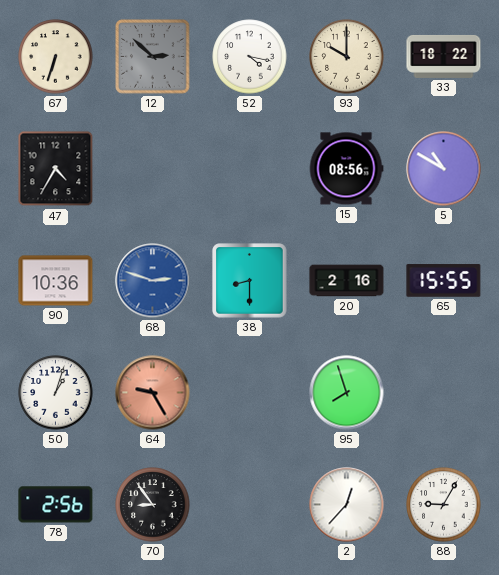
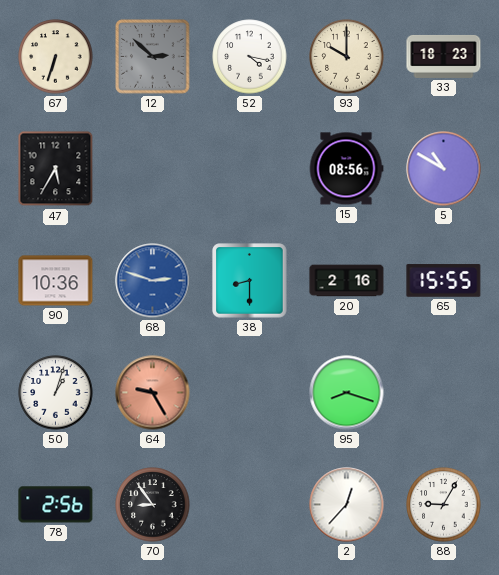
33: 18:22 -> 18:23
47: 4:35 -> 5:35
95: 7:57 -> 8:18
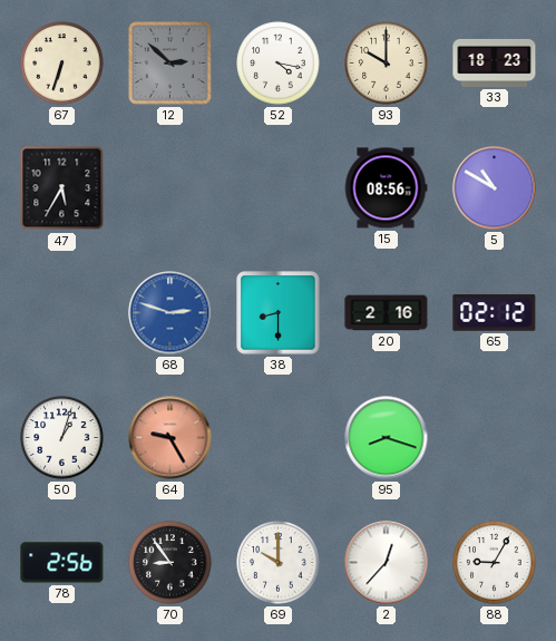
90: 10:36 -> none
65: 15:55 -> 02:12
69: none -> 10:00
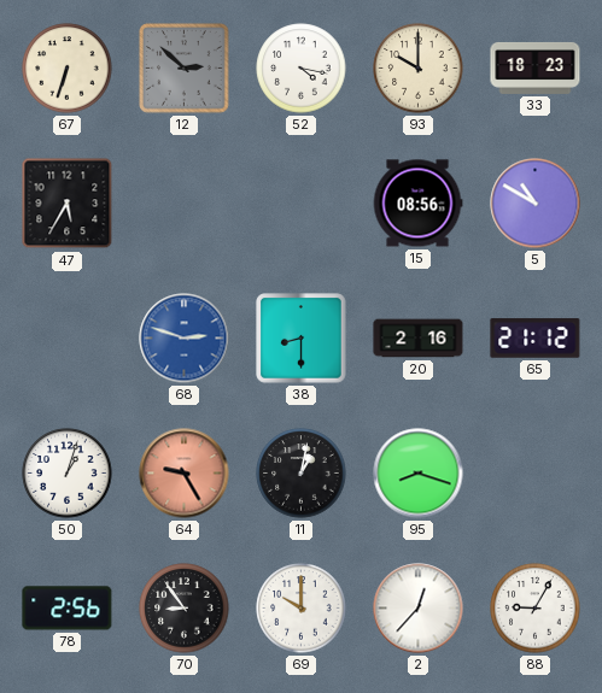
65: 02:12 -> 21:12
11: none -> 1:02
